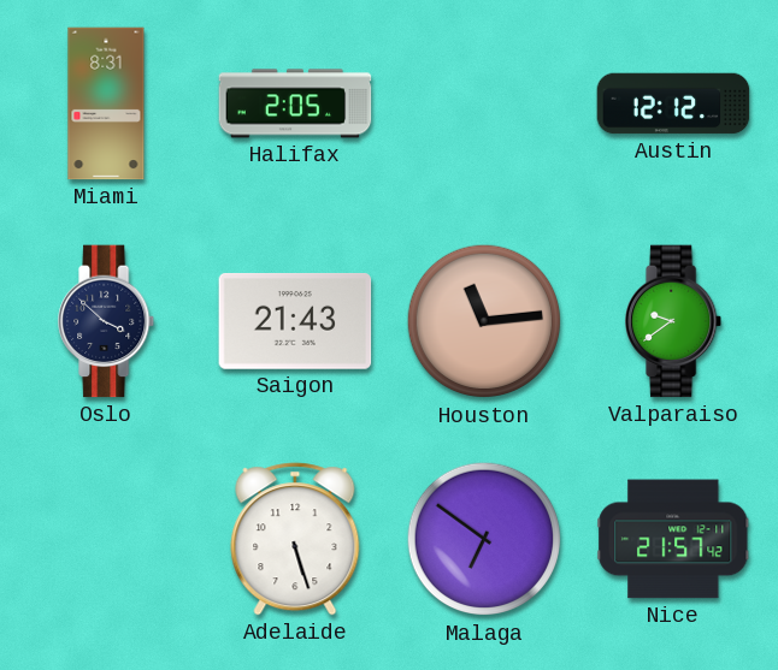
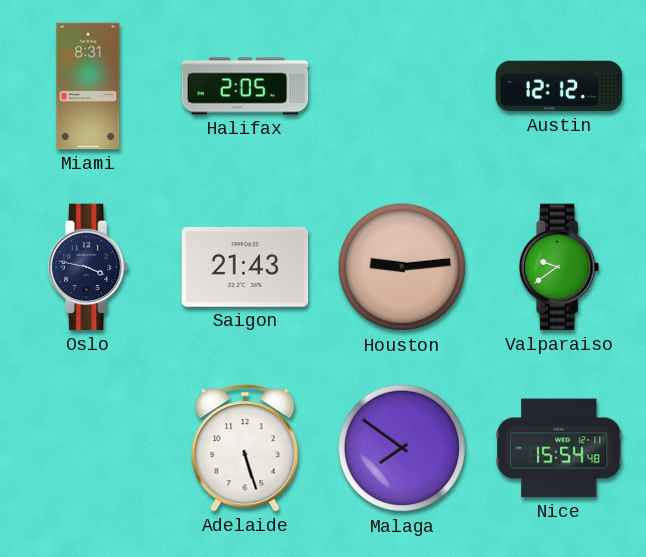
Oslo: 3:52 -> 3:47
Houston: 11:14 -> 9:14
Malaga: 6:51 -> 7:51
Nice: 21:57 -> 15:54
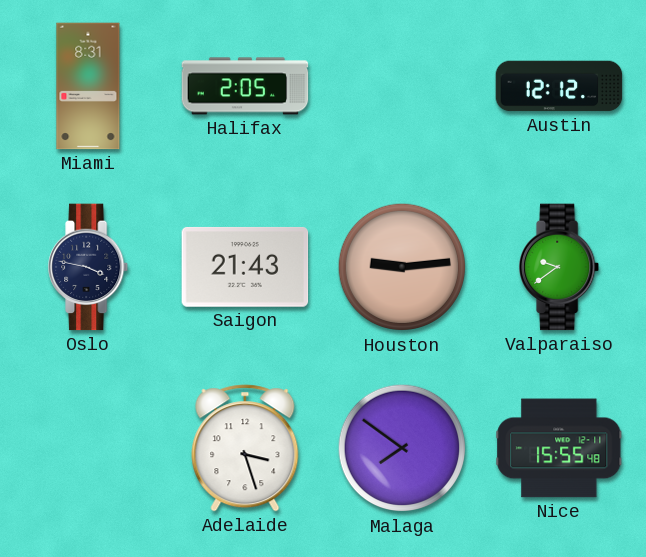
Adelaide: 5:27 -> 3:27
Nice: 15:54 -> 15:55
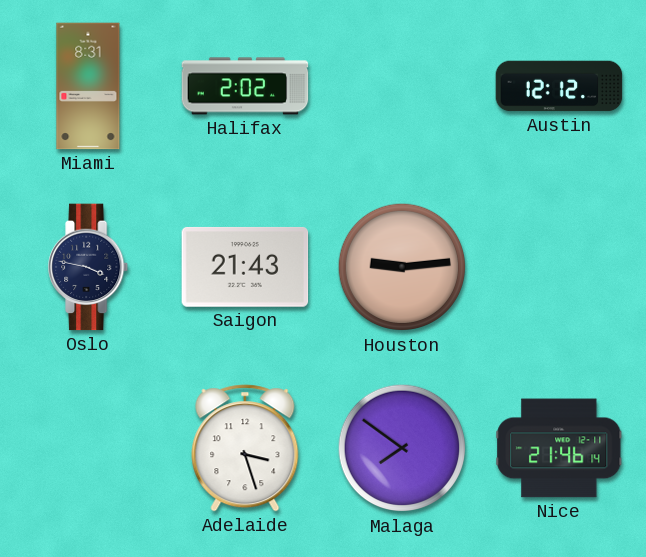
Halifax: 2:05 -> 2:02
Valparaiso: 9:39 -> none
Nice: 15:55 -> 21:46
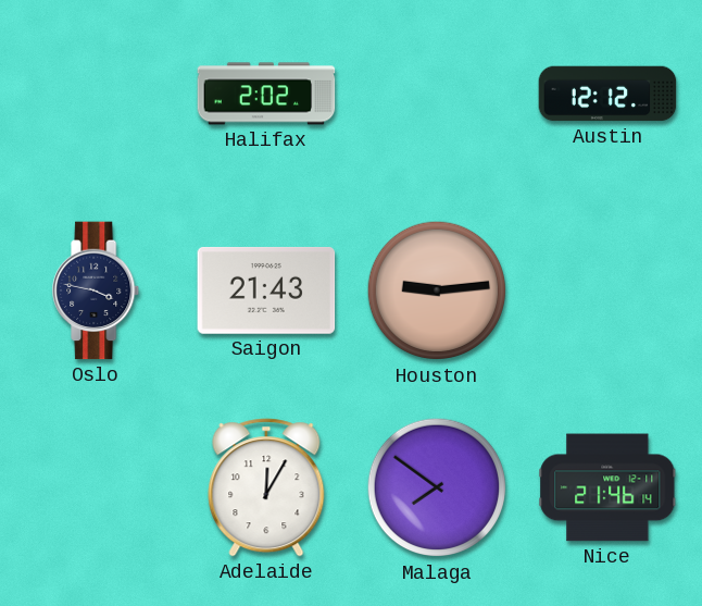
Miami: 8:31 -> none
Adelaide: 3:27 -> 12:05
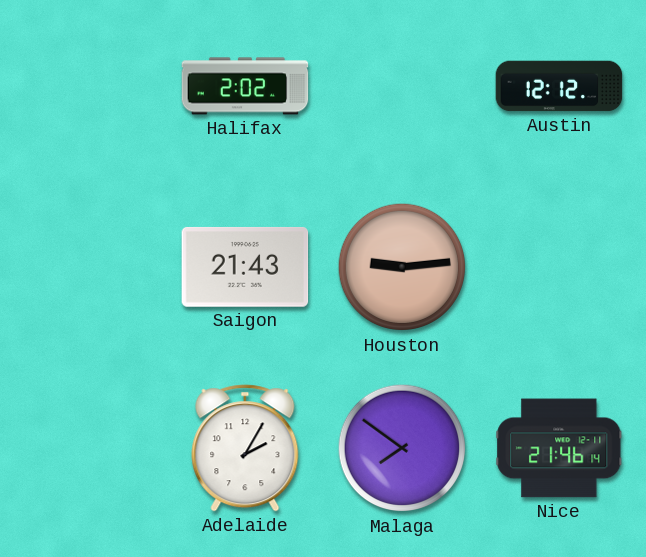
Oslo: 3:47 -> none
Adelaide: 12:05 -> 2:05
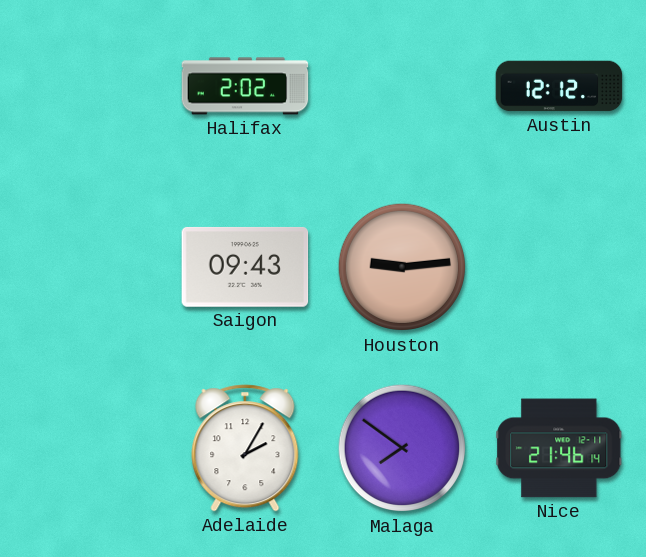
Saigon: 21:43 -> 09:43
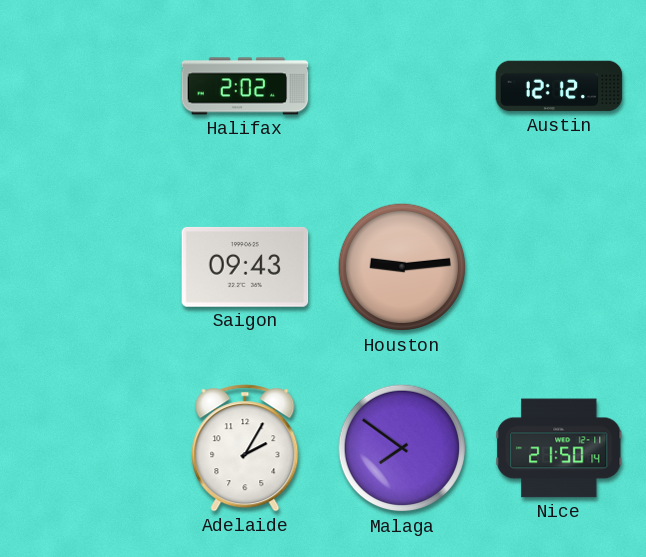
Nice: 21:46 -> 21:50
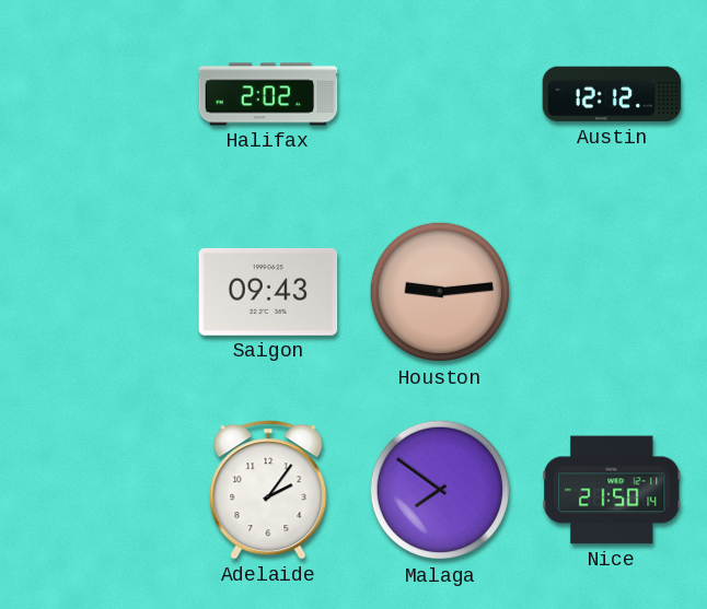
Adelaide: 2:05 -> 2:06
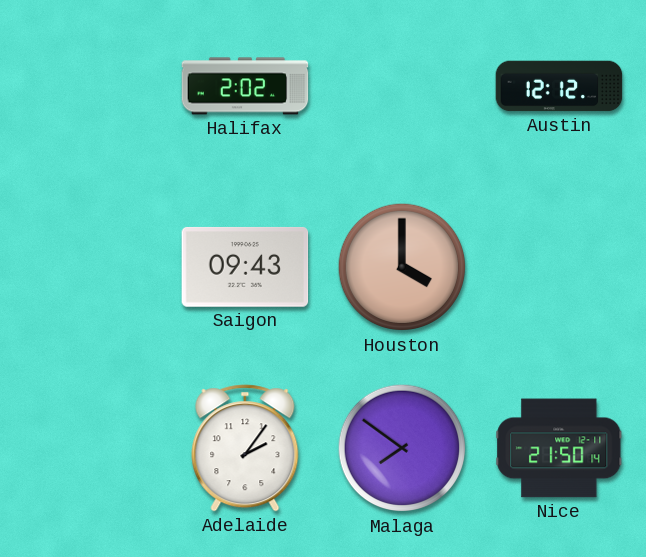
Houston: 9:14 -> 4:00
